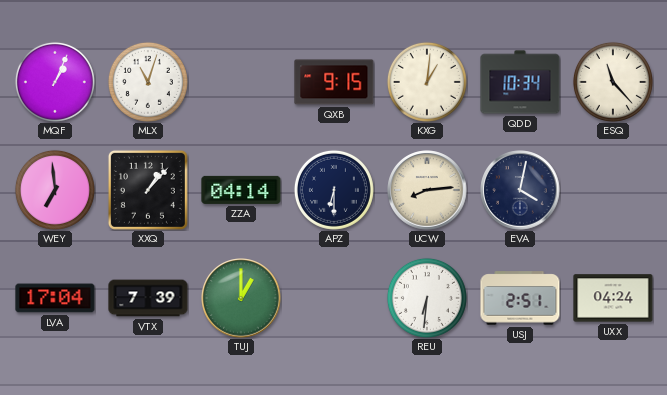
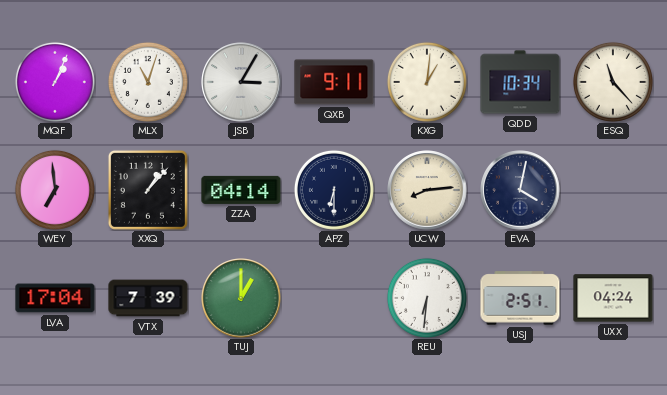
JSB: none -> 3:05
QXB: 9:15 -> 9:11
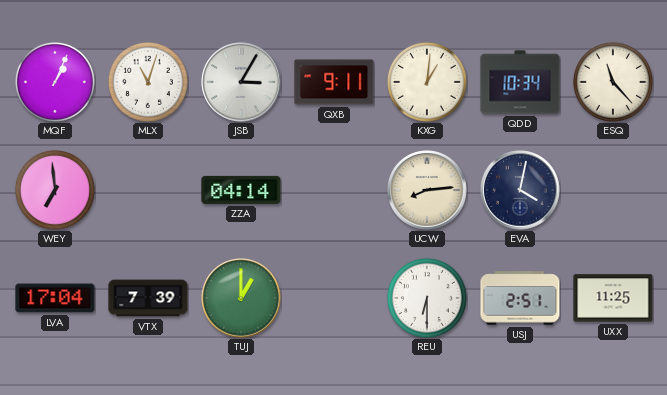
XXQ: 1:07 -> none
APZ: 6:30 -> none
REU: 6:31 -> 6:30
UXX: 04:24 -> 11:25
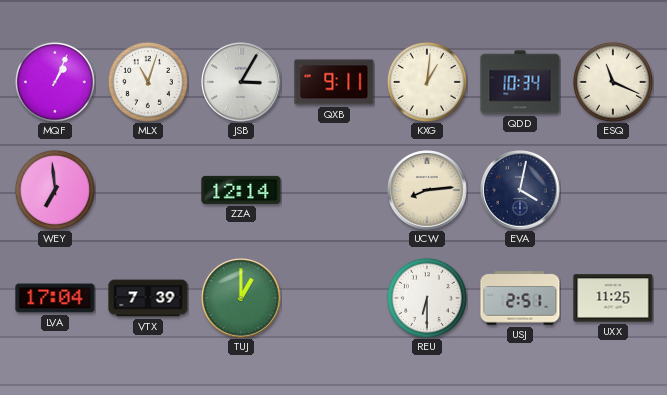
ESQ: 11:23 -> 11:19
ZZA: 04:14 -> 12:14
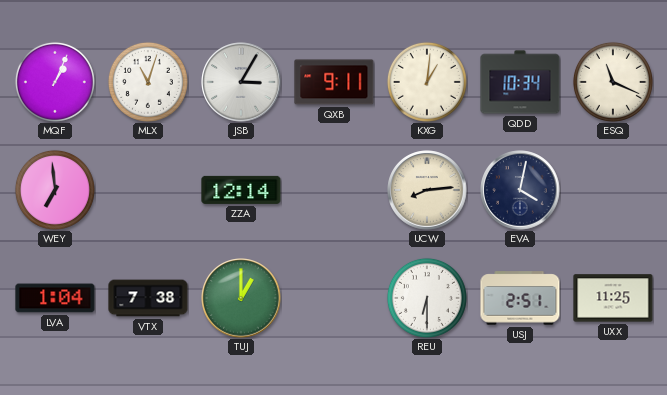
LVA: 17:04 -> 1:04
VTX: 7:39 -> 7:38
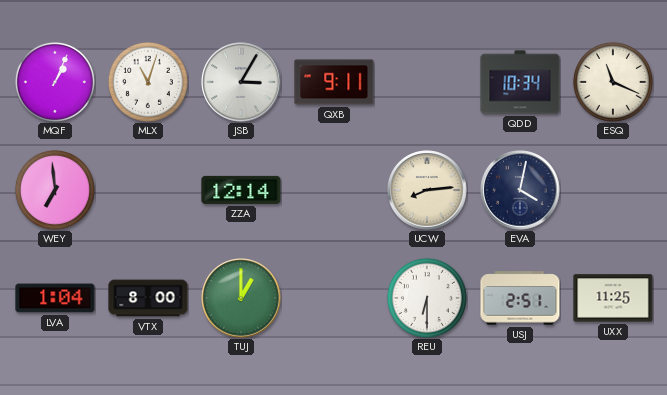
KXG: 1:01 -> none
VTX: 7:38 -> 8:00
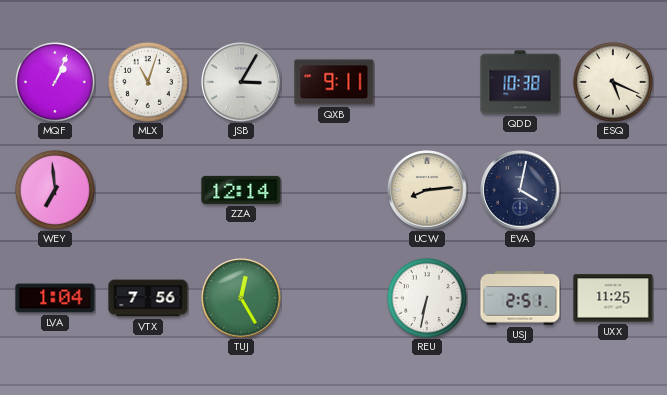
QDD: 10:34 -> 10:38
ESQ: 11:19 -> 5:19
VTX: 8:00 -> 7:56
TUJ: 1:00 -> 12:25
REU: 6:30 -> 6:32
